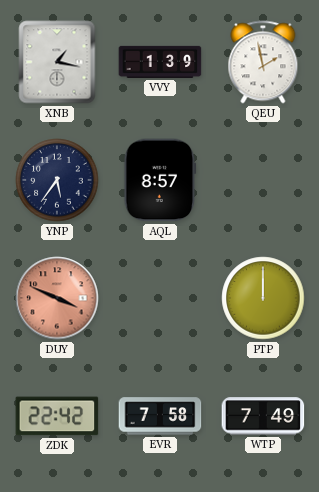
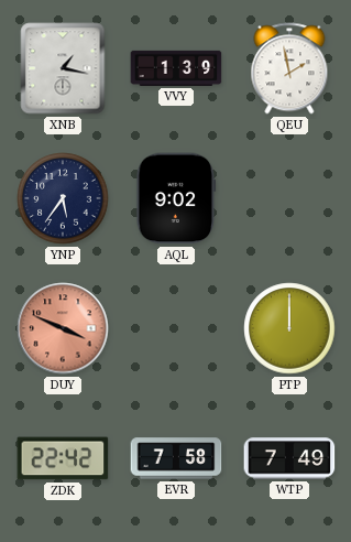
AQL: 8:57 -> 9:02
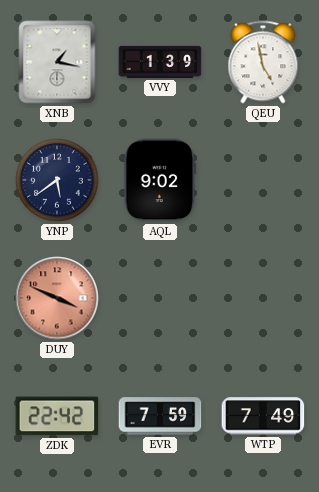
QEU: 1:58 -> 4:58
YNP: 5:36 -> 5:39
PTP: 12:00 -> none
EVR: 7:58 -> 7:59
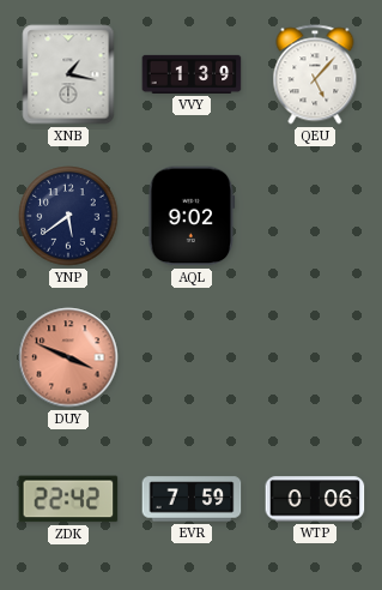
QEU: 4:58 -> 5:07
WTP: 7:49 -> 0:06
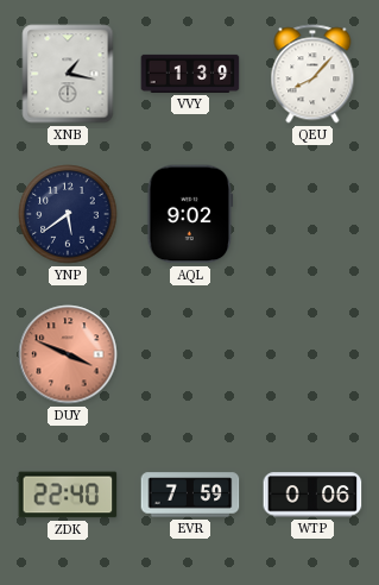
QEU: 5:07 -> 8:07
ZDK: 22:42 -> 22:40
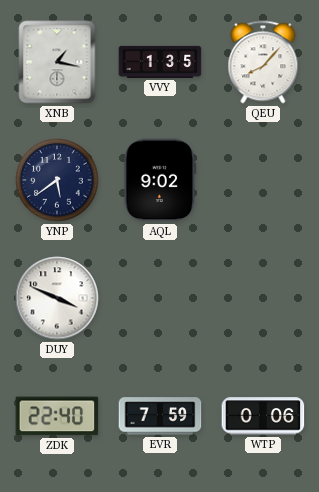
VVY: 1:39 -> 1:35
DUY dial: salmon -> white
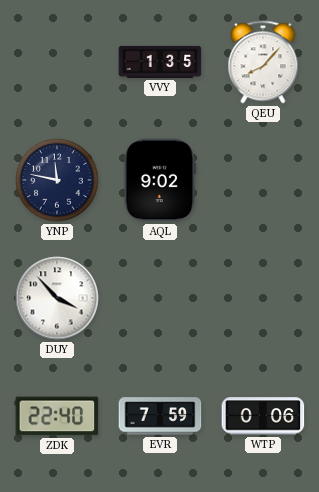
XNB: 1:17 -> none
YNP: 5:39 -> 11:47
DUY: 3:49 -> 3:53
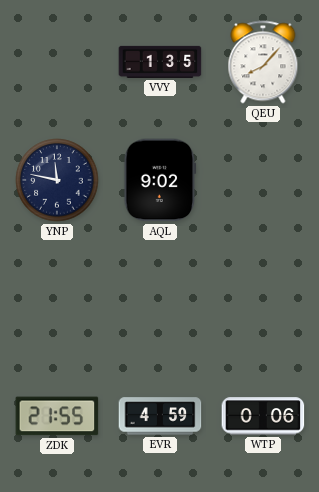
DUY: 3:53 -> none
ZDK: 22:40 -> 21:55
EVR: 7:59 -> 4:59
